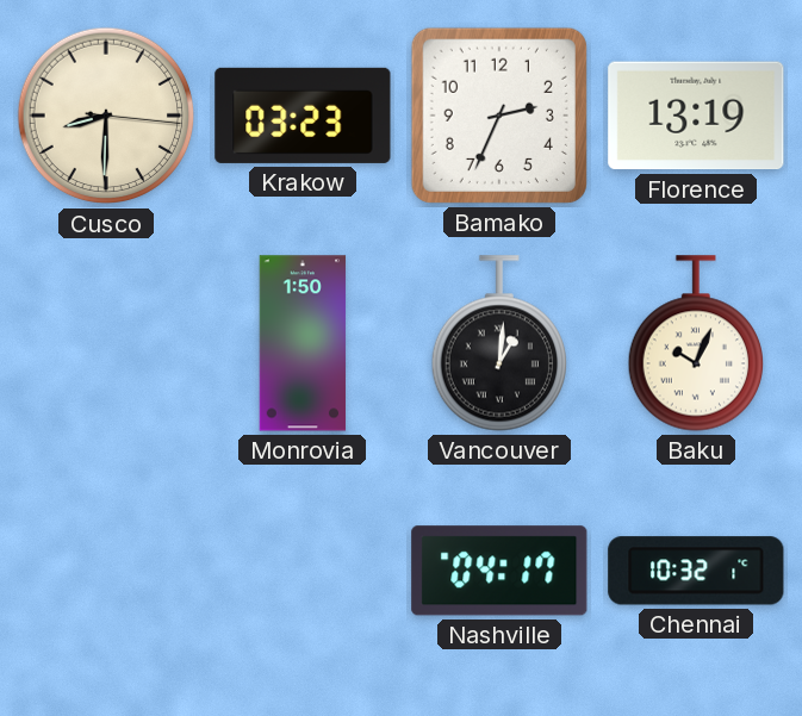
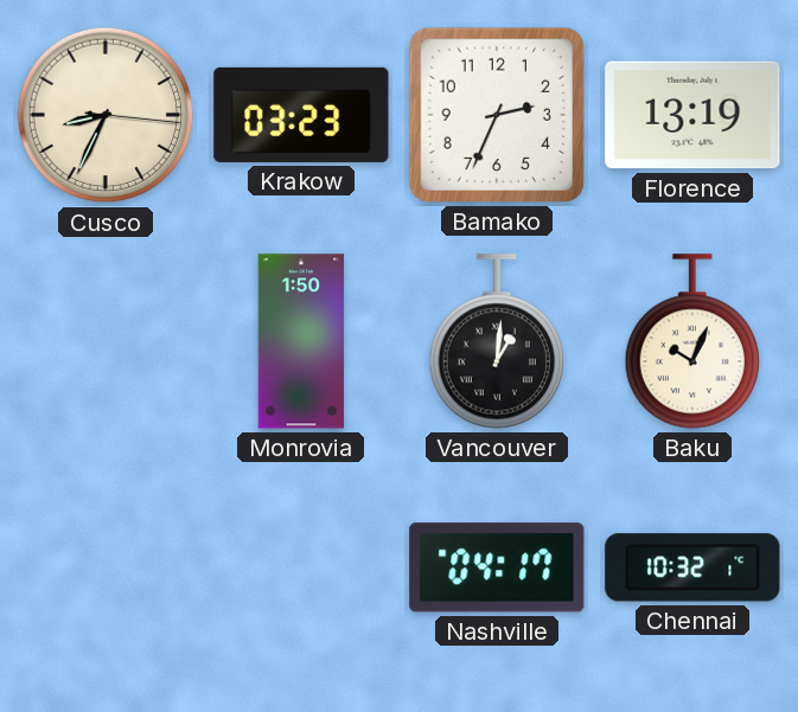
Cusco: 8:30 -> 8:34
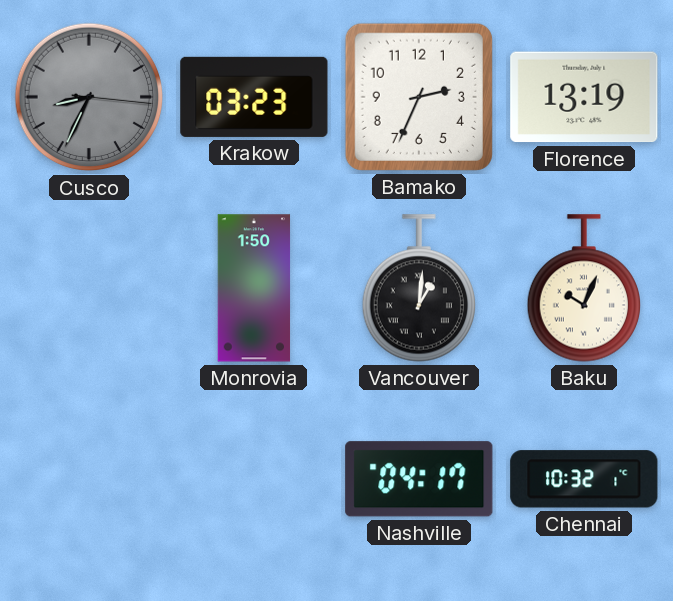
Cusco dial: cream -> grey
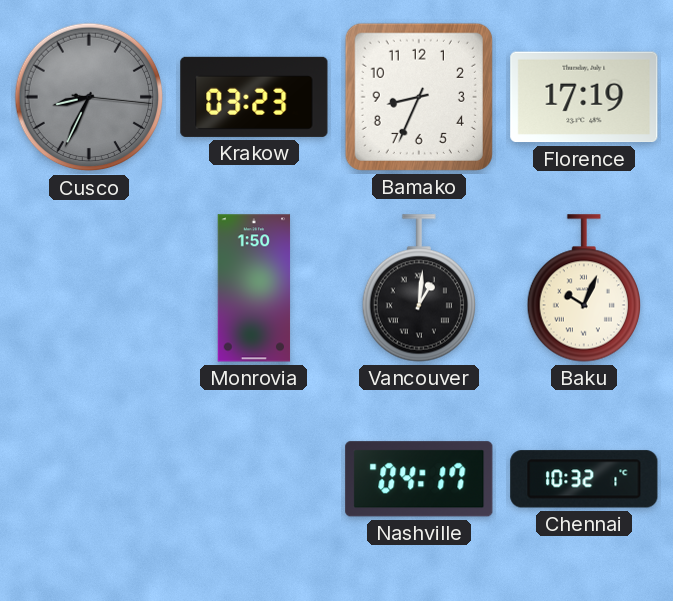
Bamako: 2:34 -> 8:34
Florence: 13:19 -> 17:19
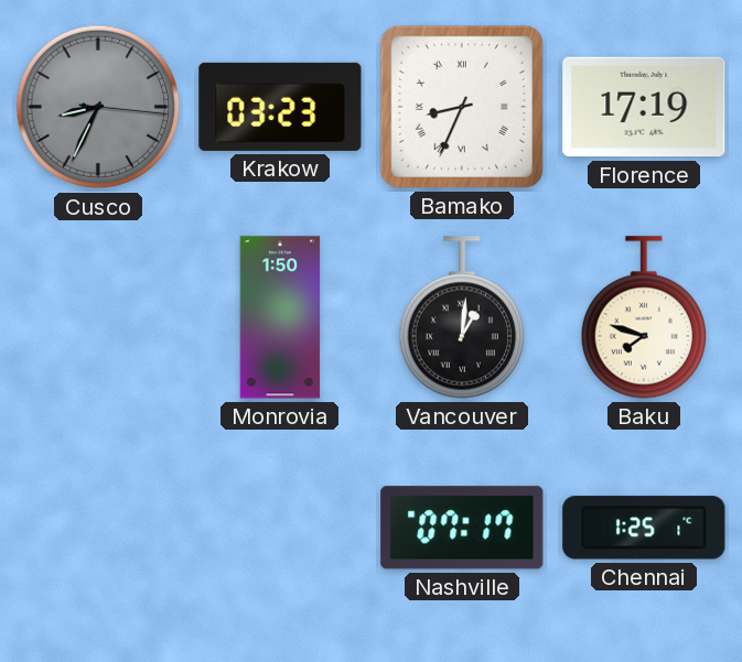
Bamako numerals: Arabic -> Roman
Baku: 10:04 -> 7:48
Nashville: 04:17 -> 07:17
Chennai: 10:32 -> 1:25
